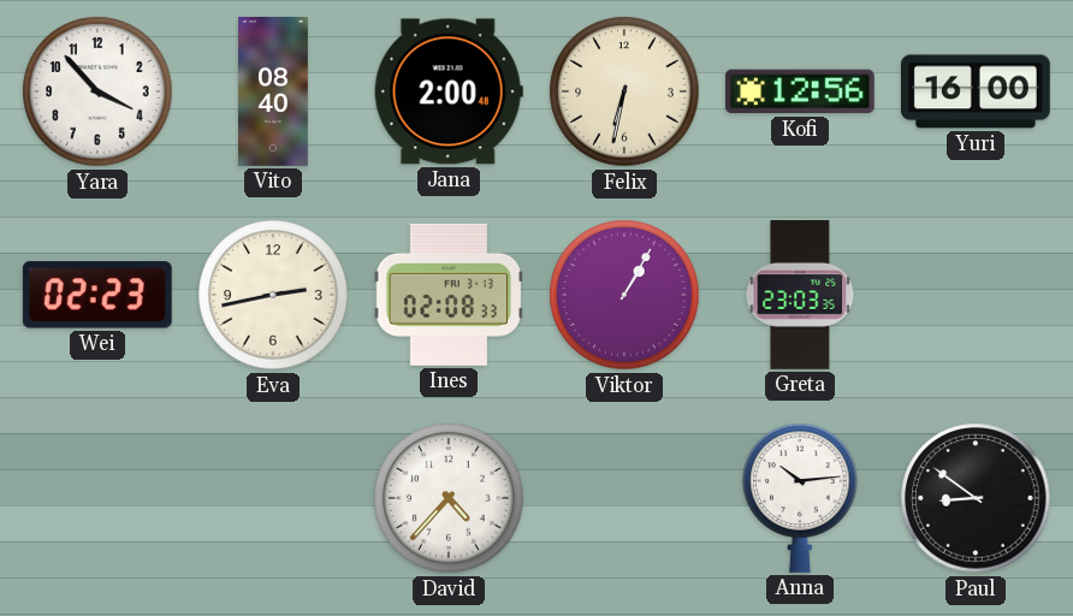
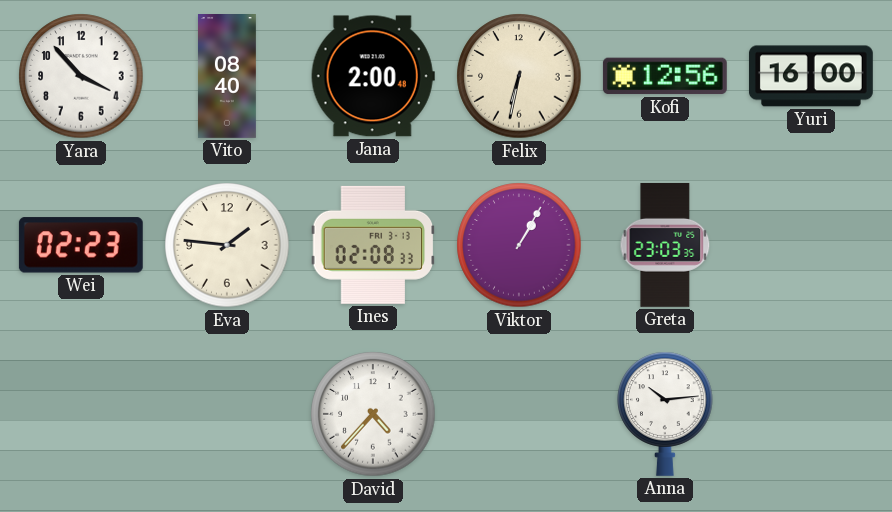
Eva: 2:43 -> 1:46
Paul: 8:51 -> none
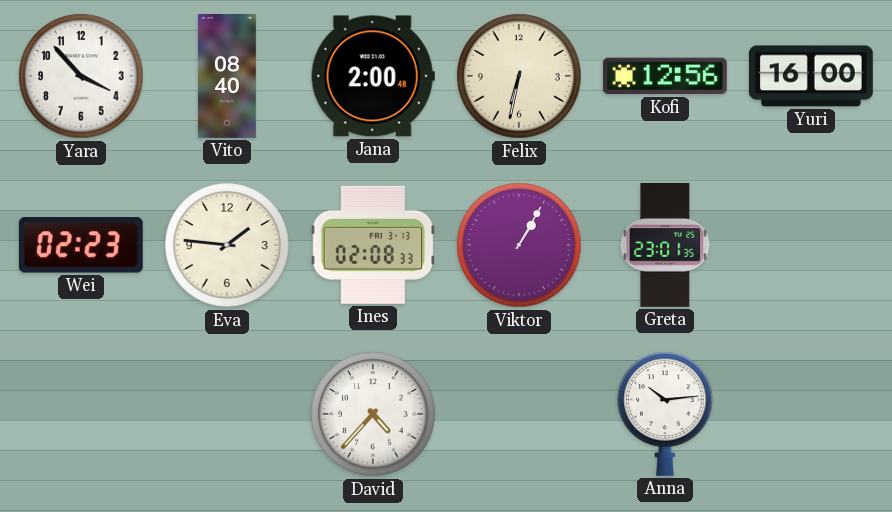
Greta: 23:03 -> 23:01
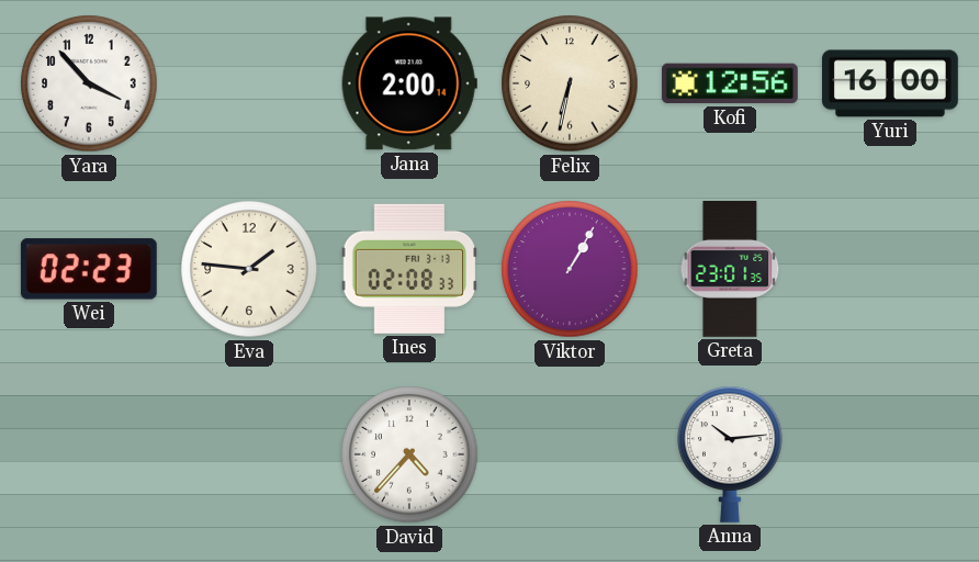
Vito: 08:40 -> none
Jana: 2:00:48 -> 2:00:14
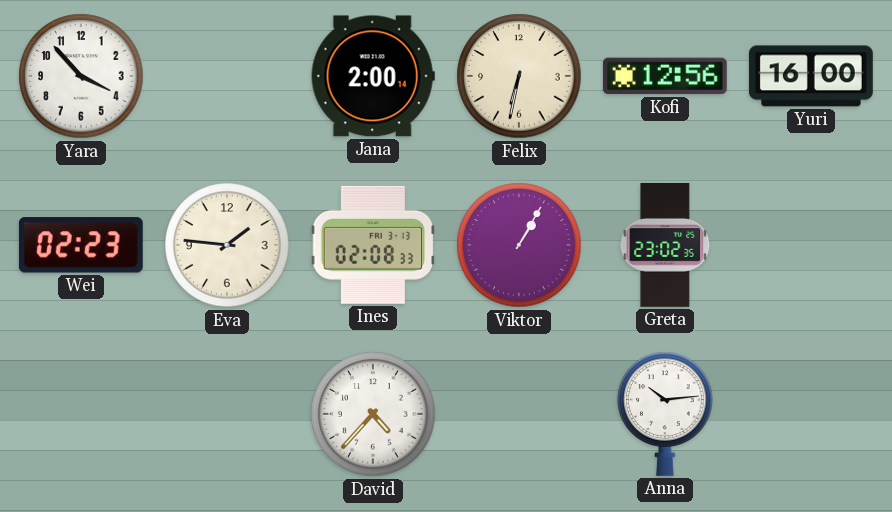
Greta: 23:01 -> 23:02
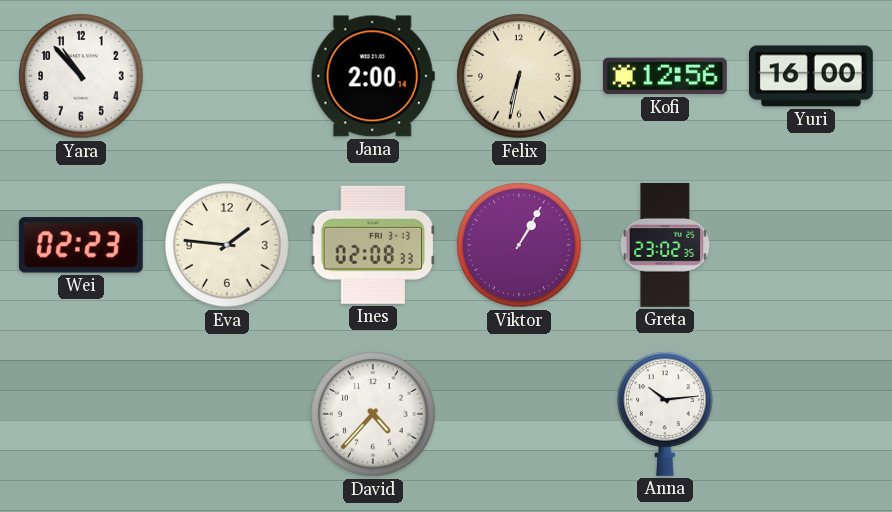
Yara: 3:53 -> 10:53
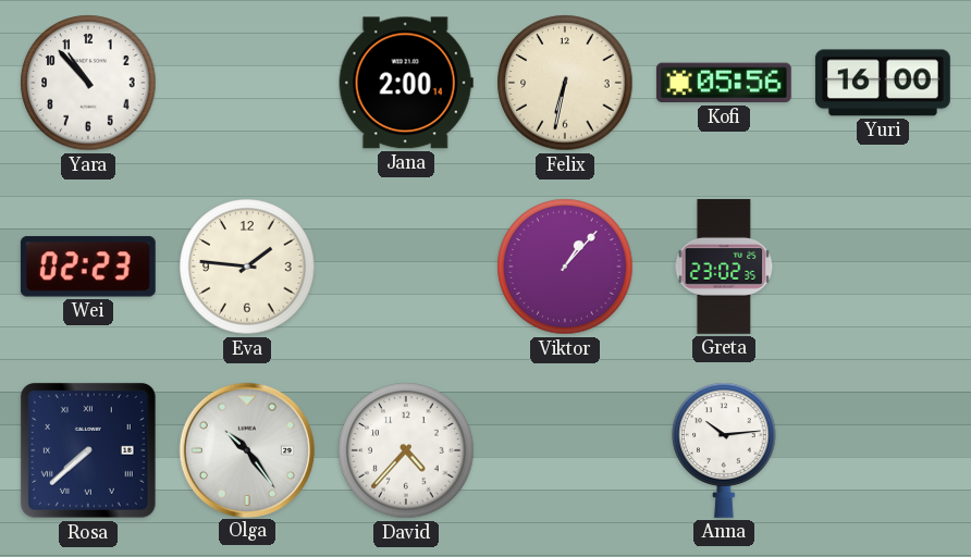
Kofi: 12:56 -> 05:56
Ines: 02:08 -> none
Viktor: 1:05 -> 1:07
Rosa: none -> 7:38
Olga: none -> 10:24
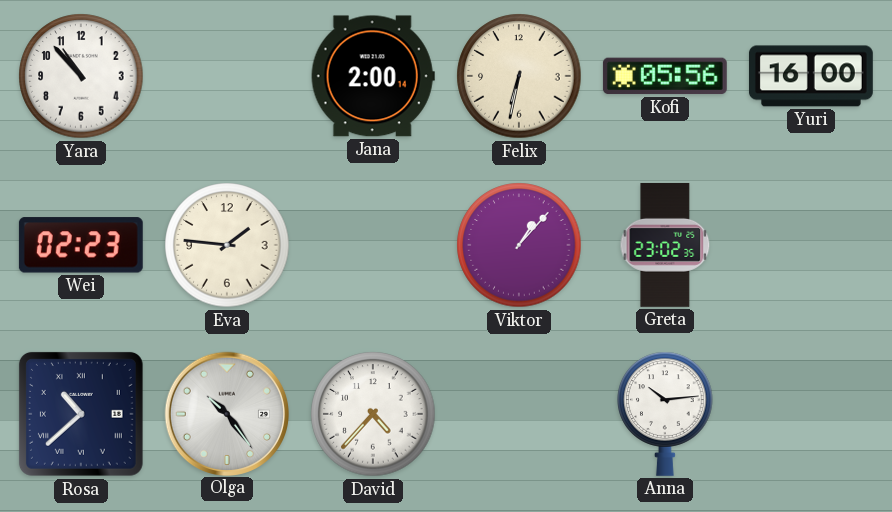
Rosa: 7:38 -> 10:38
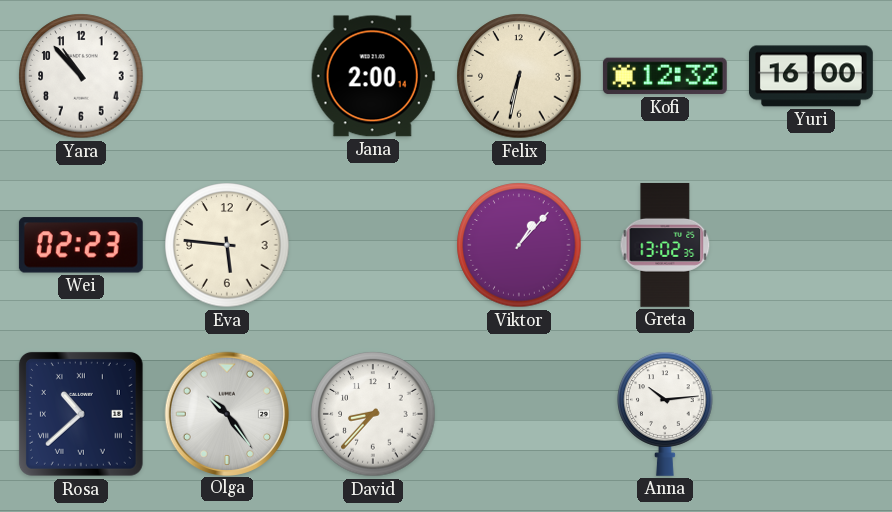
Kofi: 05:56 -> 12:32
Eva: 1:46 -> 5:46
Greta: 23:02 -> 13:02
David: 4:37 -> 8:37
